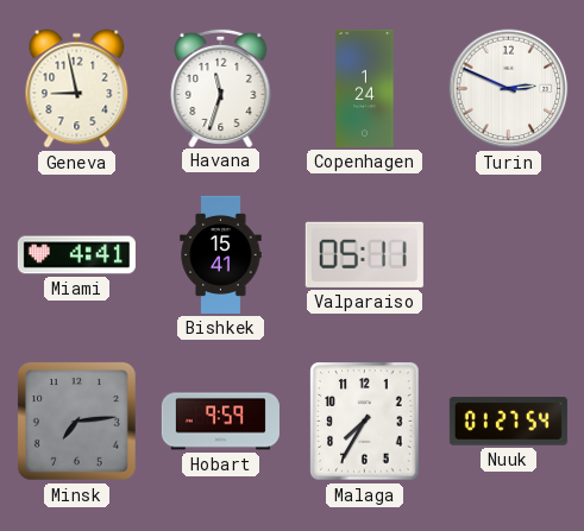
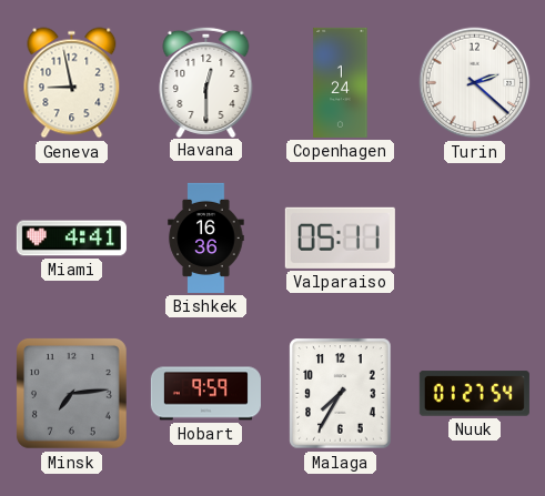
Havana: 11:33 -> 12:30
Turin: 2:49 -> 2:22
Bishkek: 15:41 -> 16:36
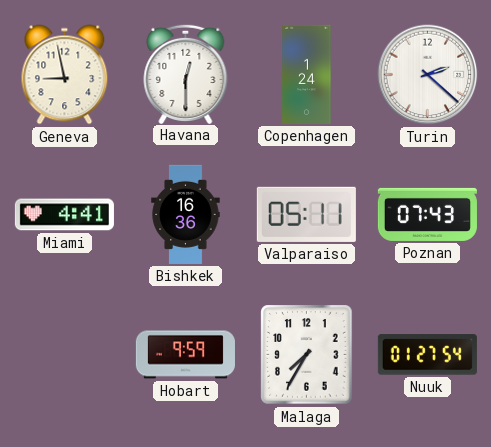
Poznan: none -> 07:43
Minsk: 7:14 -> none
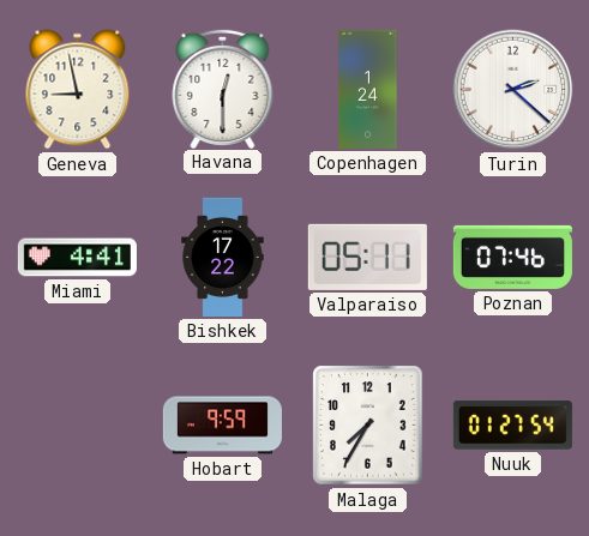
Bishkek: 16:36 -> 17:22
Poznan: 07:43 -> 07:46
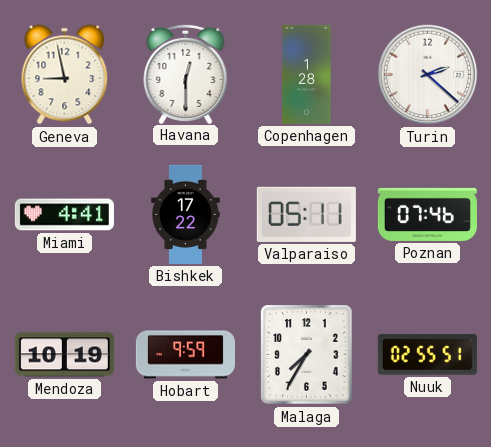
Copenhagen: 1:24 -> 1:28
Mendoza: none -> 10:19
Nuuk: 01:27 -> 02:55
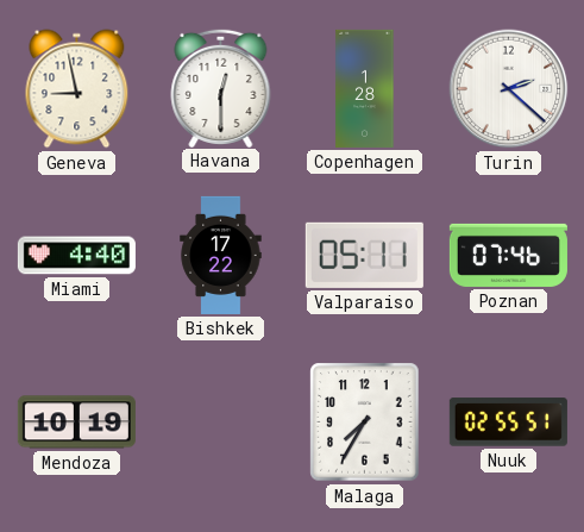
Miami: 4:41 -> 4:40
Hobart: 9:59 -> none
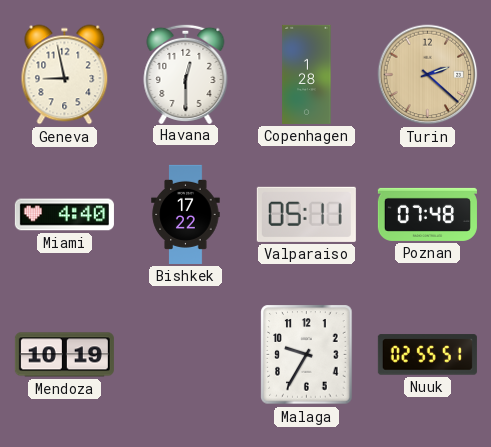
Turin dial: white -> champagne
Poznan: 07:46 -> 07:48
Malaga: 7:35 -> 9:35
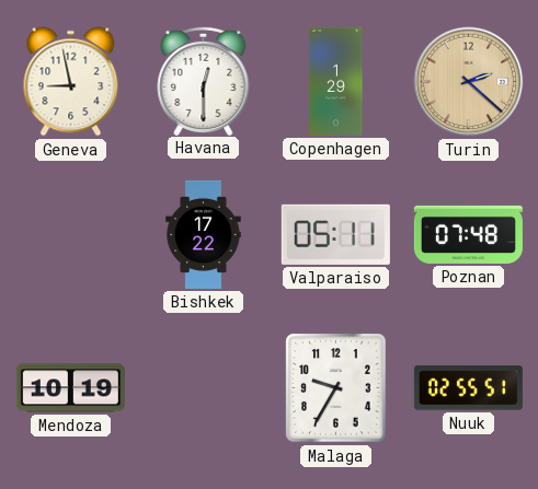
Copenhagen: 1:28 -> 1:29
Miami: 4:40 -> none
